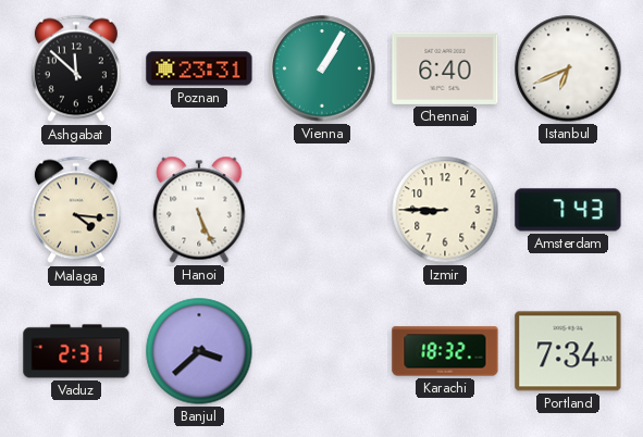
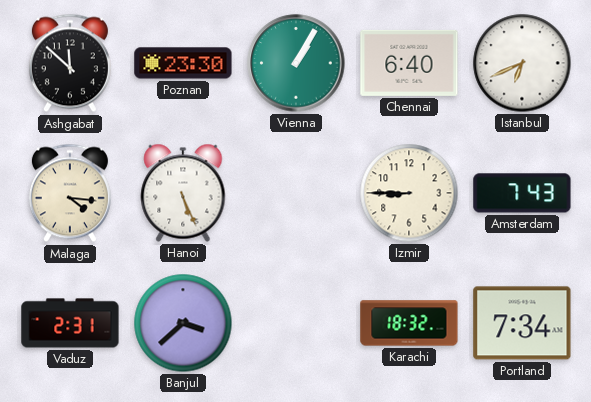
Poznan: 23:31 -> 23:30
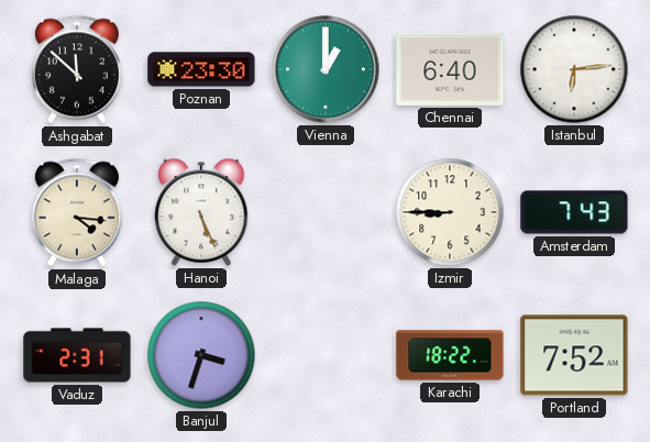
Vienna: 1:05 -> 1:00
Istanbul: 6:41 -> 6:14
Banjul: 3:38 -> 3:33
Karachi: 18:32 -> 18:22
Portland: 7:34 -> 7:52
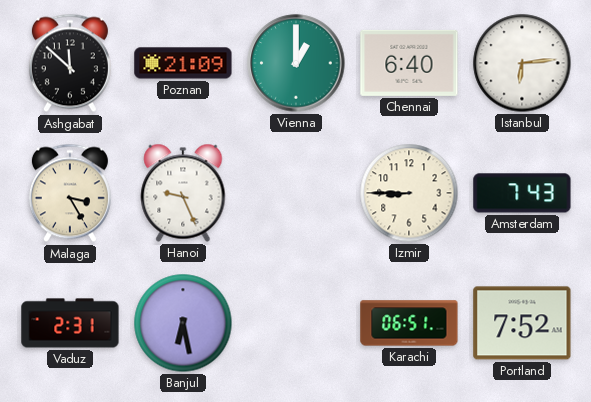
Poznan: 23:30 -> 21:09
Malaga: 4:16 -> 3:25
Hanoi: 5:26 -> 9:26
Banjul: 3:33 -> 6:28
Karachi: 18:22 -> 06:51
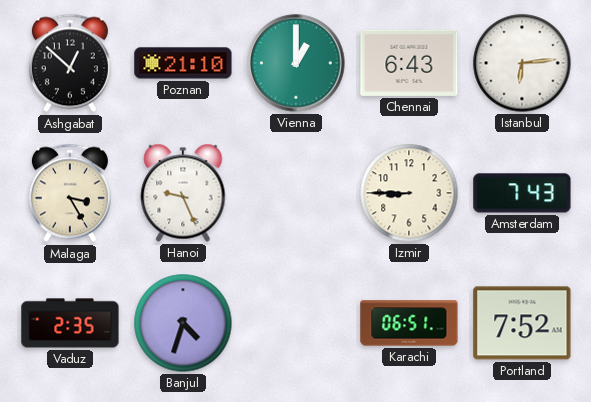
Ashgabat: 11:52 -> 12:52
Poznan: 21:09 -> 21:10
Chennai: 6:40 -> 6:43
Vaduz: 2:31 -> 2:35
Banjul: 6:28 -> 4:33
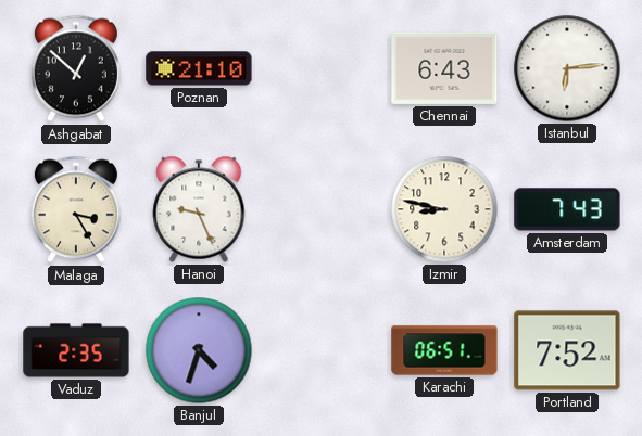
Vienna: 1:00 -> none
Izmir: 8:45 -> 8:47
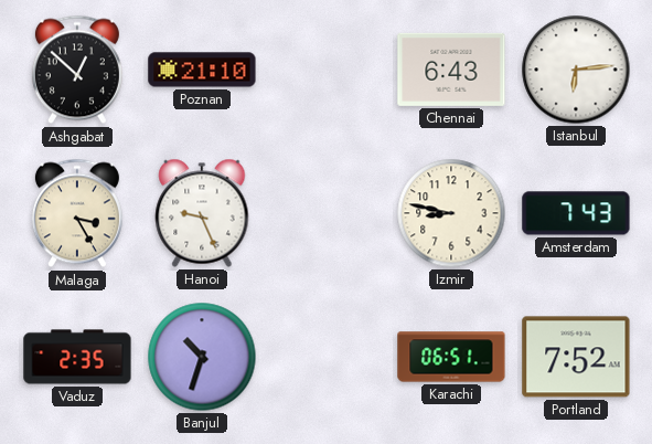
Banjul: 4:33 -> 10:33
